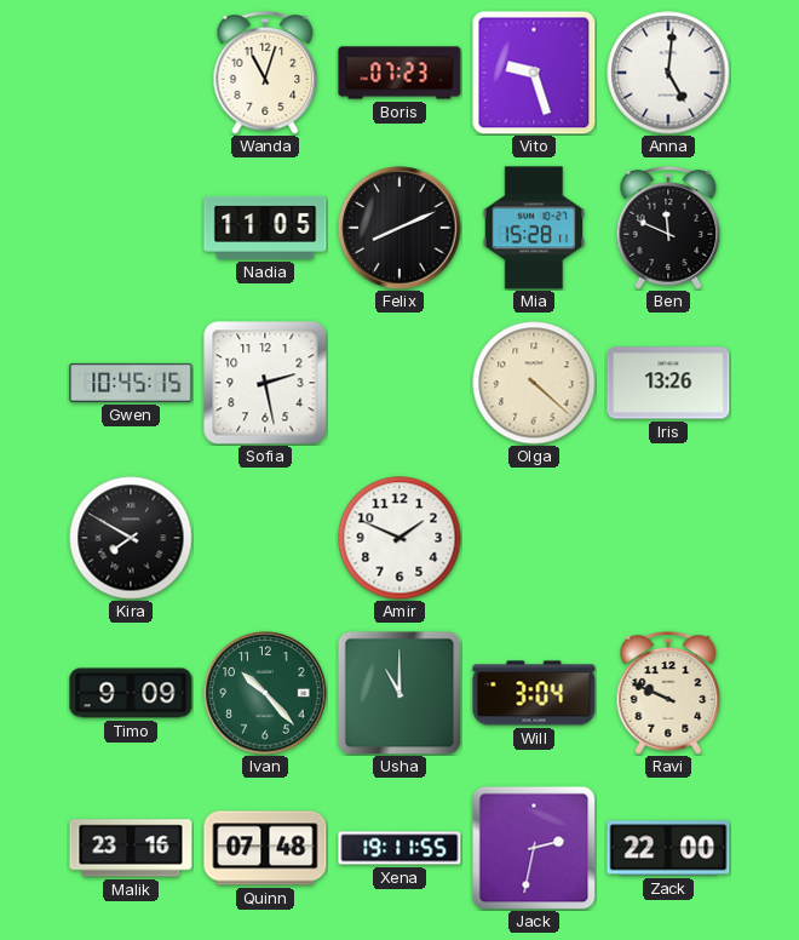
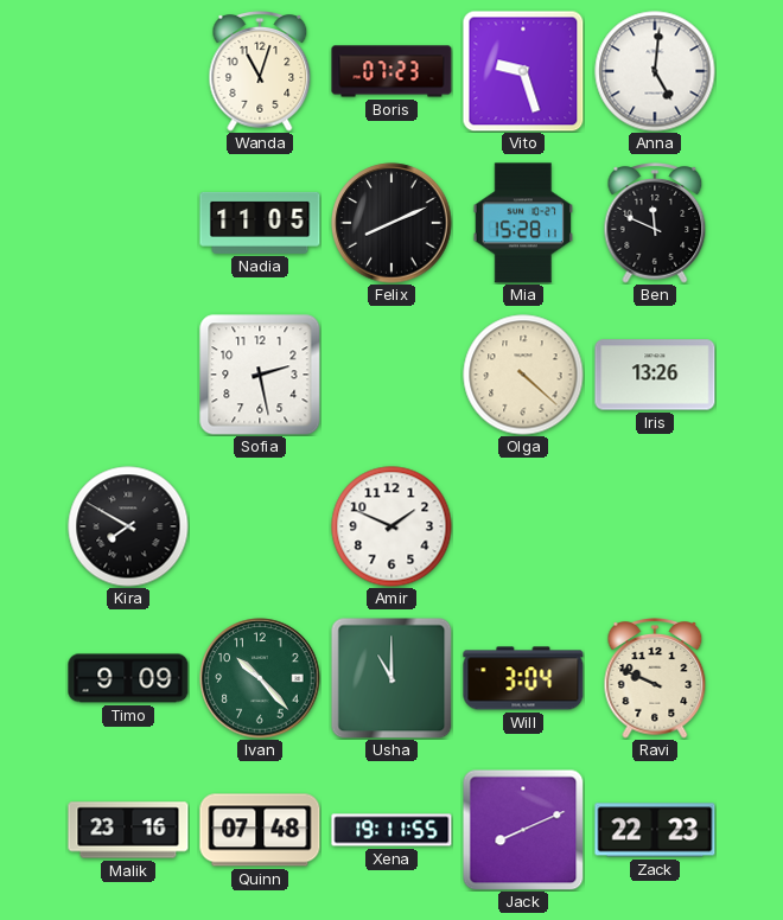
Gwen: 10:45 -> none
Jack: 2:32 -> 8:11
Zack: 22:00 -> 22:23
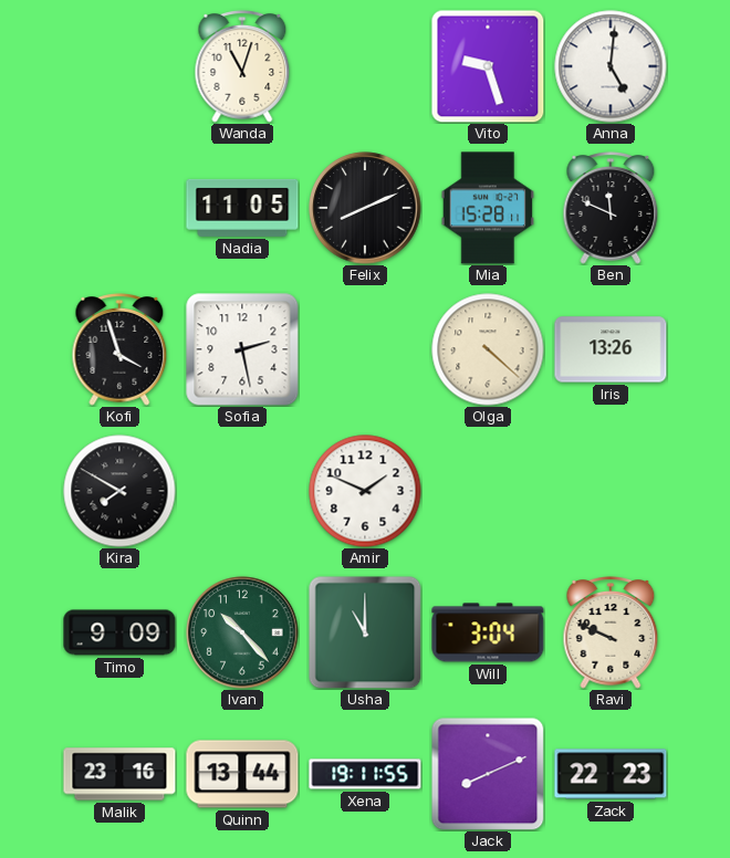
Boris: 07:23 -> none
Kofi: none -> 3:57
Quinn: 07:48 -> 13:44
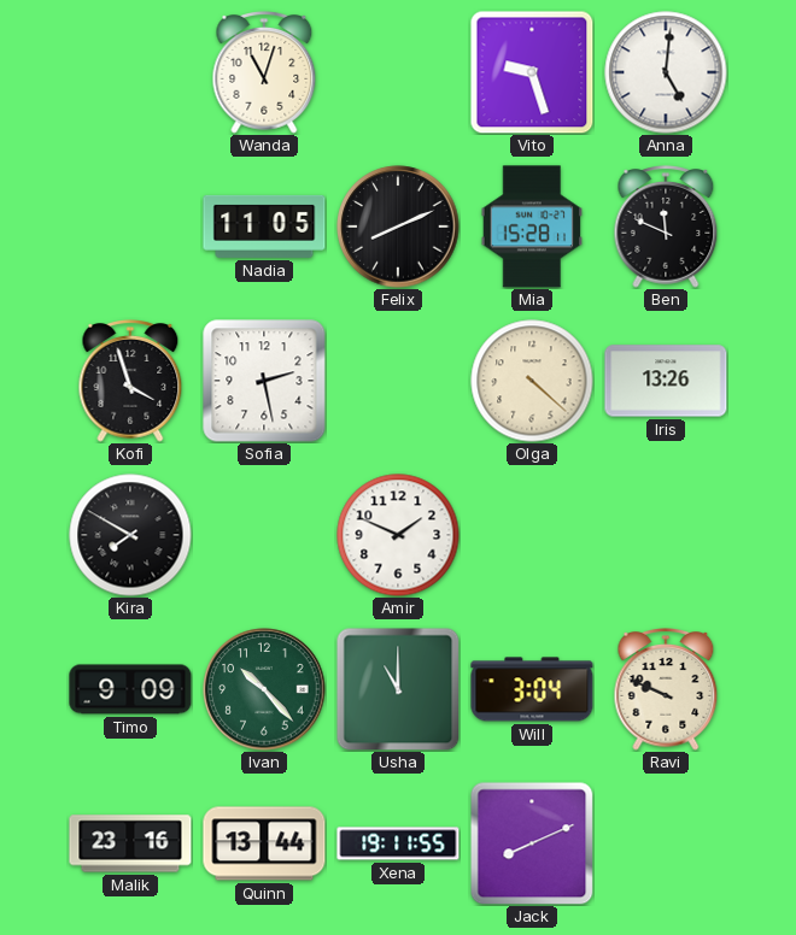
Zack: 22:23 -> none
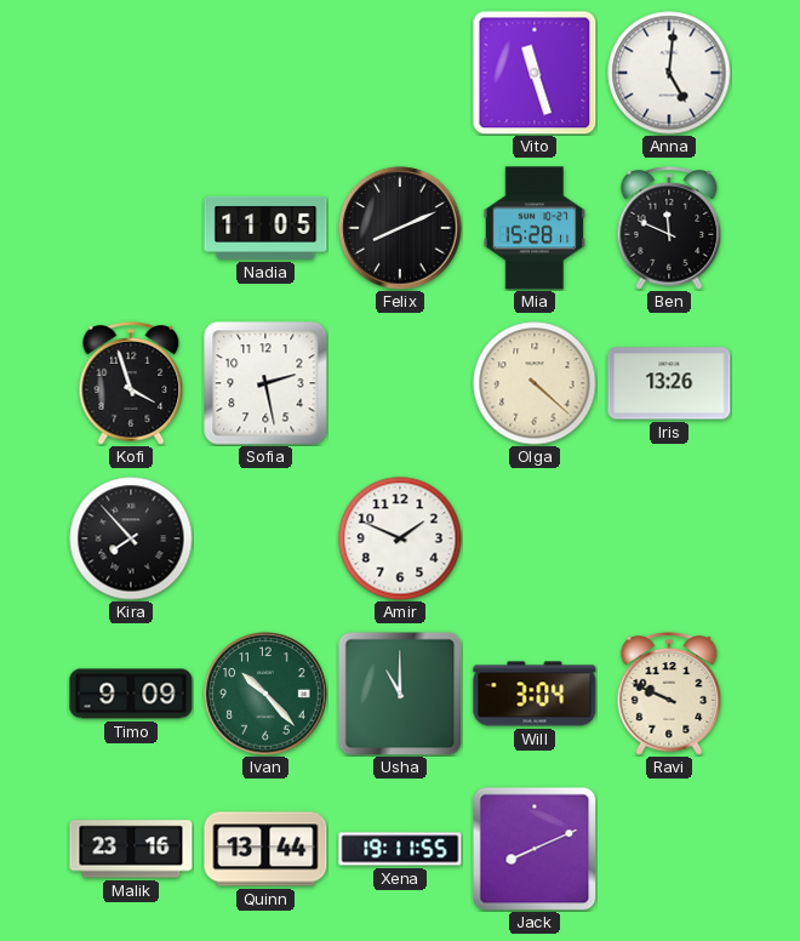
Wanda: 11:03 -> none
Vito: 9:27 -> 11:27
Kira: 7:50 -> 7:53
